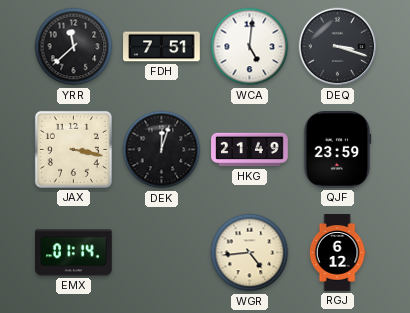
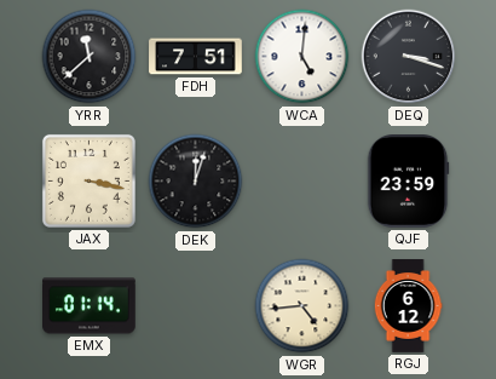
HKG: 21:49 -> none
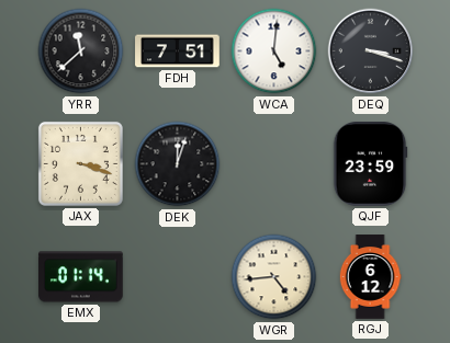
JAX: 3:17 -> 3:18
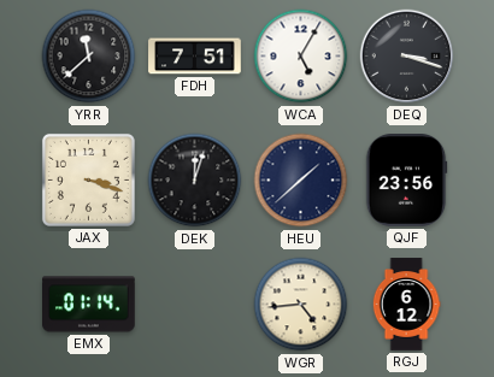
WCA: 5:01 -> 5:05
HEU: none -> 1:38
QJF: 23:59 -> 23:56
